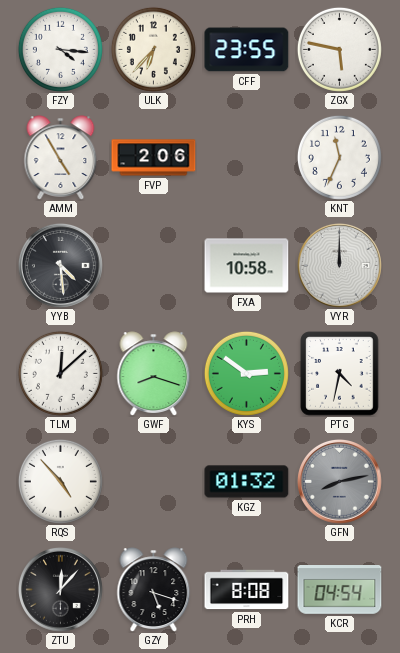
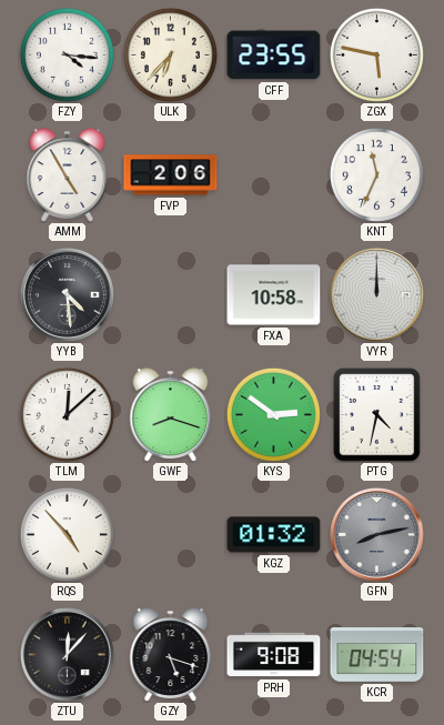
PRH: 8:08 -> 9:08
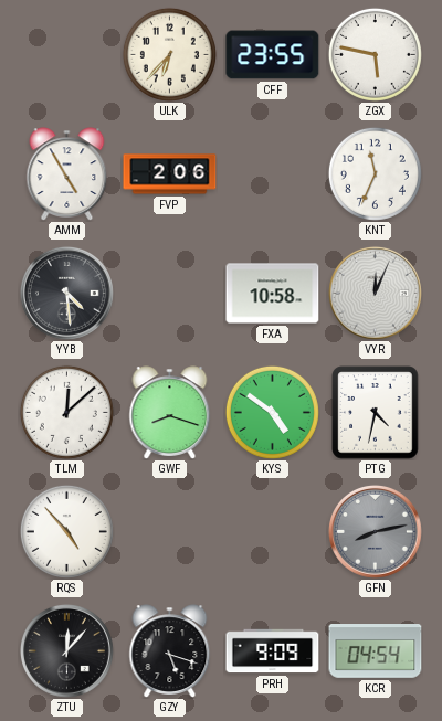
FZY: 4:16 -> none
VYR: 12:00 -> 12:04
KYS: 2:51 -> 4:51
KGZ: 01:32 -> none
PRH: 9:08 -> 9:09
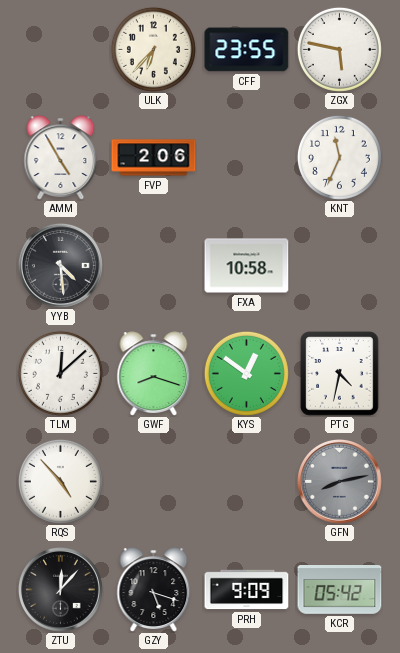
VYR: 12:04 -> none
KYS: 4:51 -> 12:51
KCR: 04:54 -> 05:42
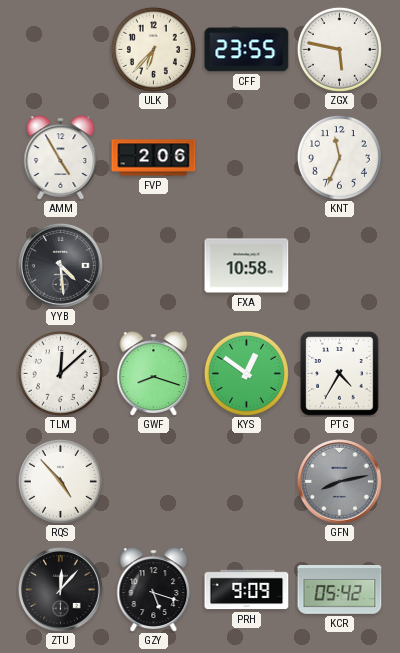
PTG: 4:32 -> 4:35
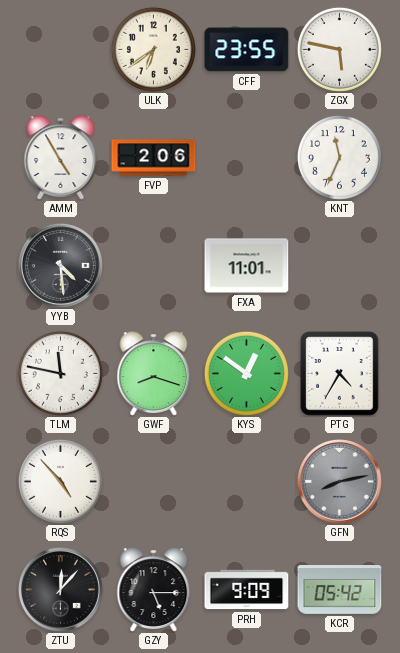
ULK: 6:37 -> 6:39
FXA: 10:58 -> 11:01
TLM: 12:08 -> 11:47
GZY: 5:18 -> 5:15
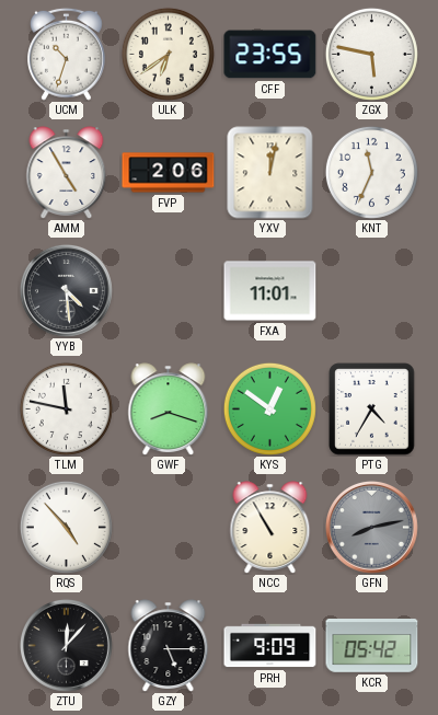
UCM: none -> 10:33
YXV: none -> 12:02
NCC: none -> 10:55
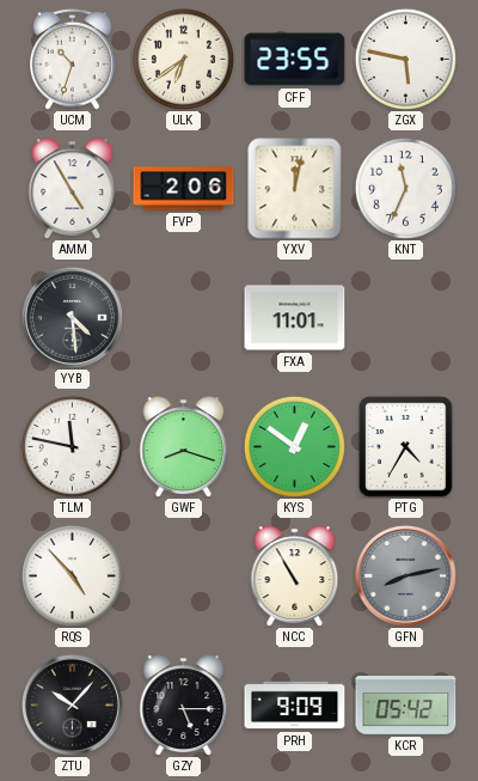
ZTU: 12:07 -> 10:07
